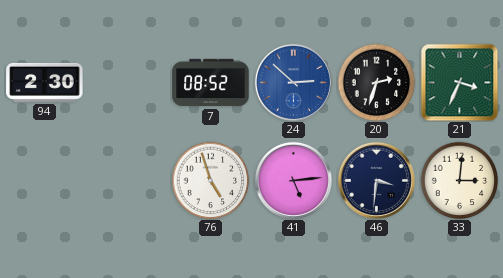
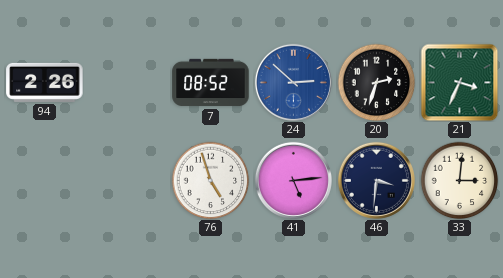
94: 2:30 -> 2:26
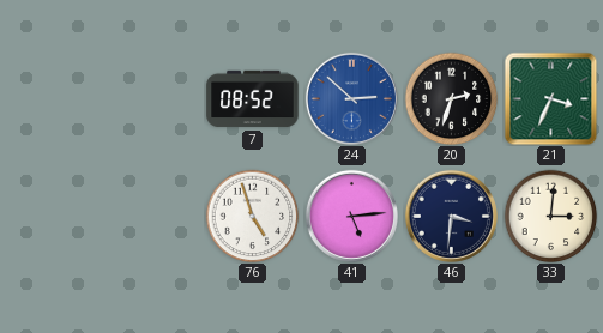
94: 2:26 -> none
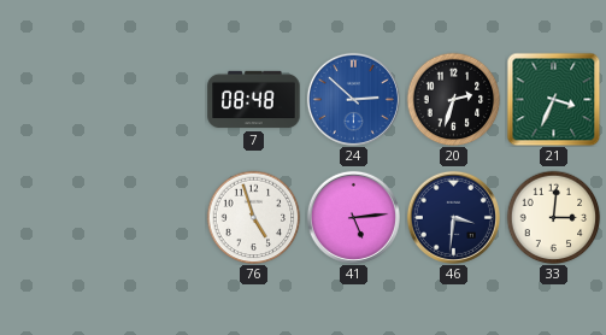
7: 08:52 -> 08:48
